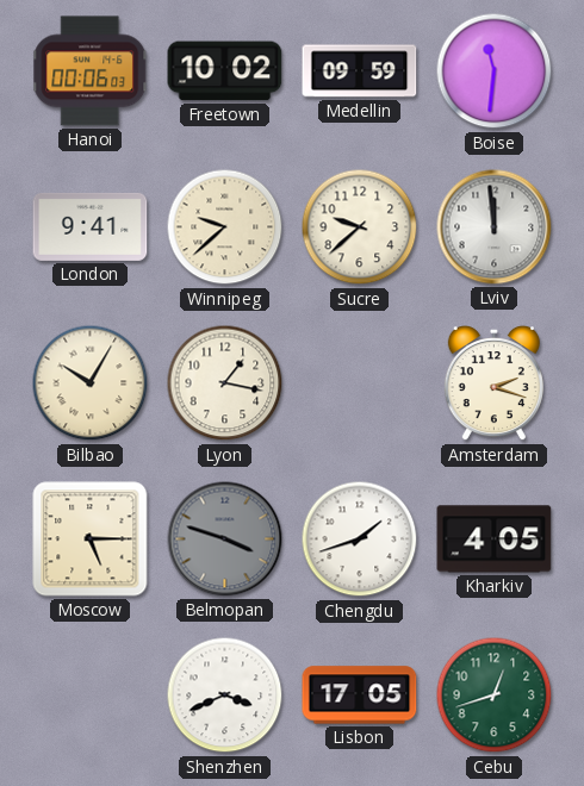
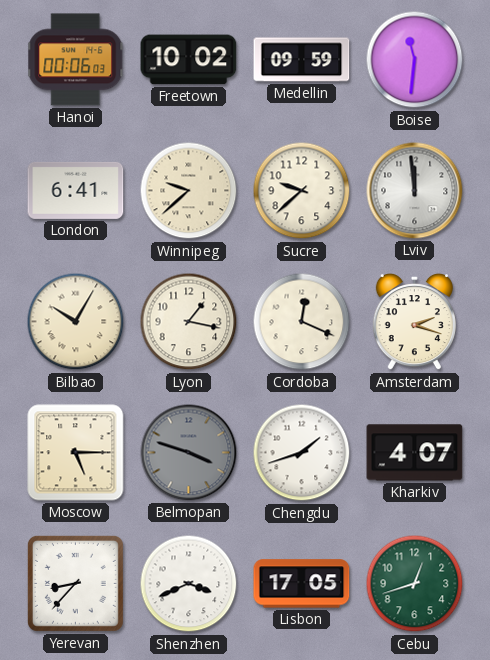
London: 9:41 -> 6:41
Cordoba: none -> 12:19
Kharkiv: 4:05 -> 4:07
Yerevan: none -> 8:37
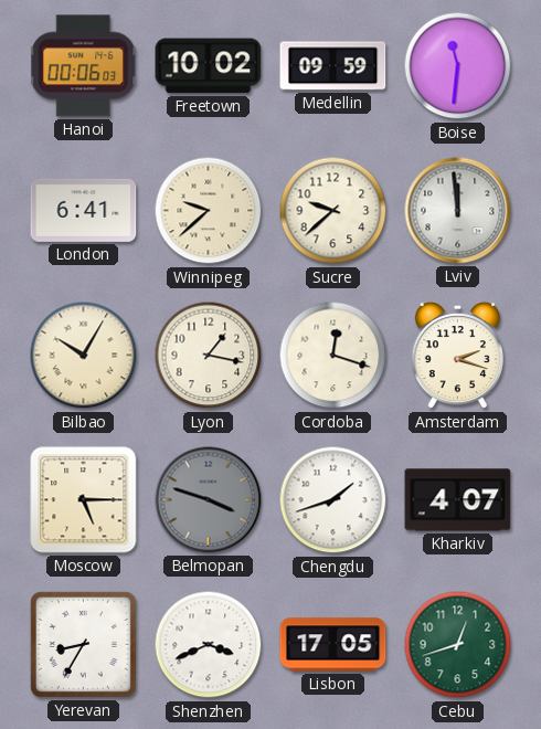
Cordoba: 12:19 -> 12:18
Yerevan: 8:37 -> 8:35
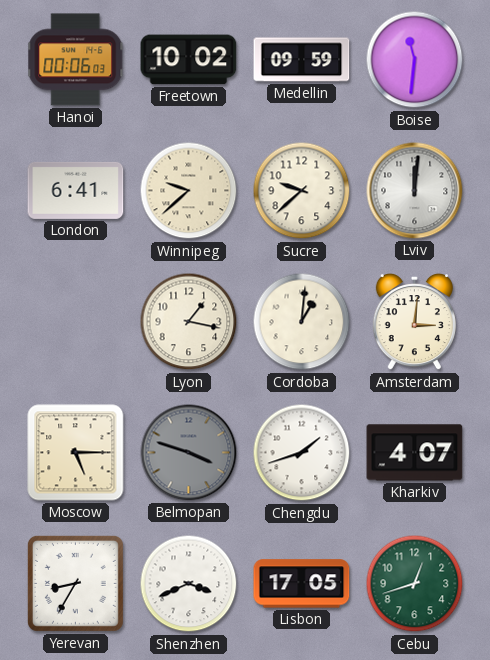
Lviv: 11:59 -> 12:01
Bilbao: 10:05 -> none
Cordoba: 12:18 -> 1:01
Amsterdam: 2:18 -> 3:01
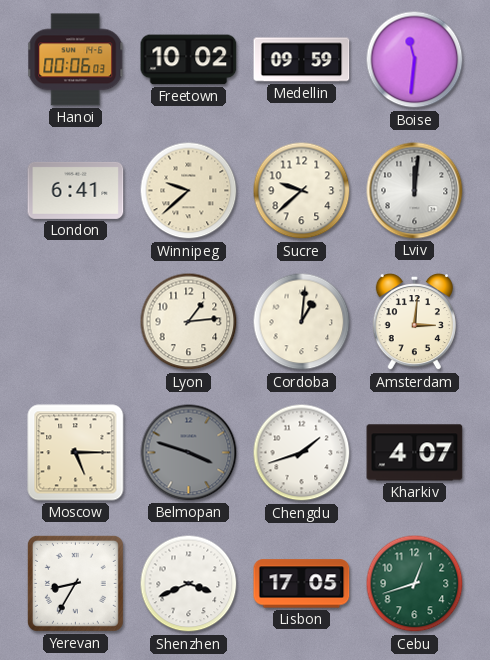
Lyon: 1:17 -> 1:14
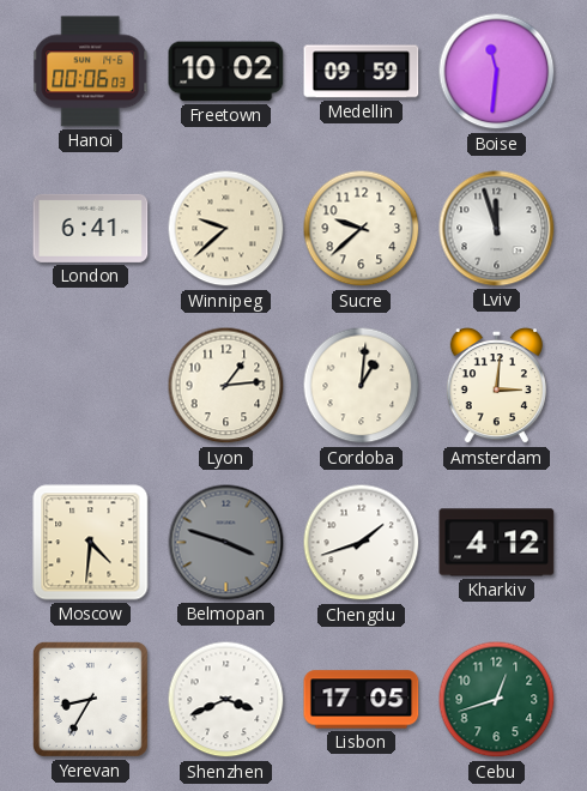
Lviv: 12:01 -> 11:57
Moscow: 5:15 -> 4:31
Kharkiv: 4:07 -> 4:12
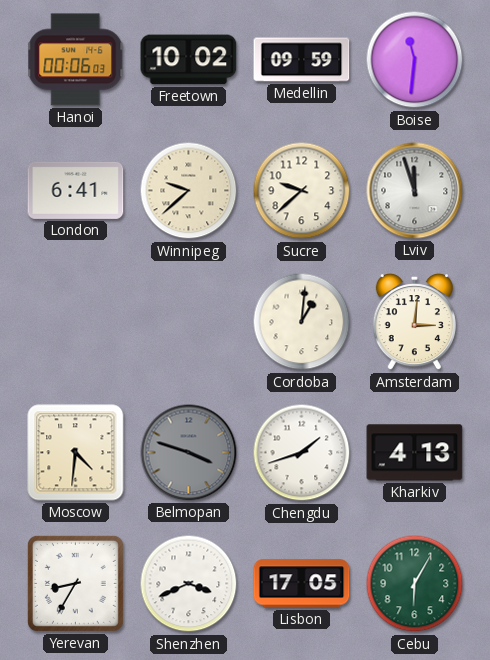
Lyon: 1:14 -> none
Kharkiv: 4:12 -> 4:13
Cebu: 12:42 -> 6:05
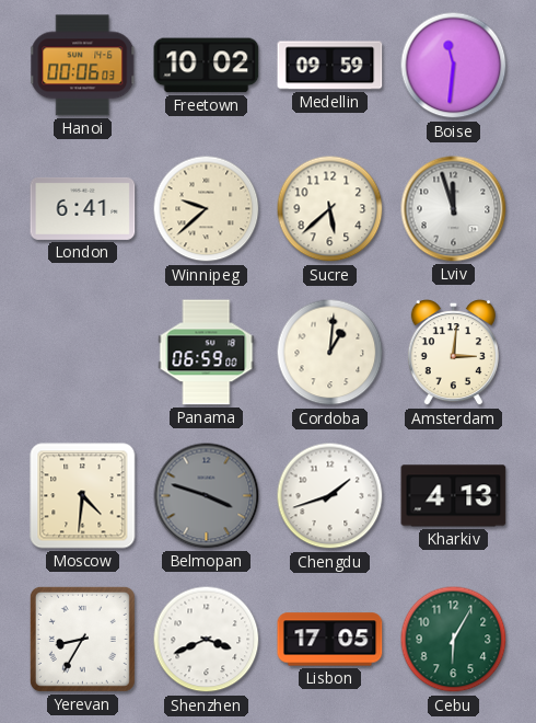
Sucre: 9:38 -> 5:38
Panama: none -> 06:59
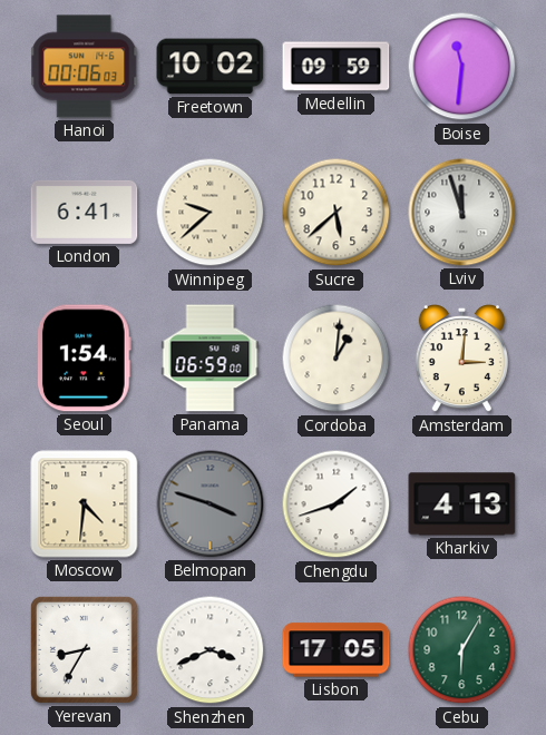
Seoul: none -> 1:54
